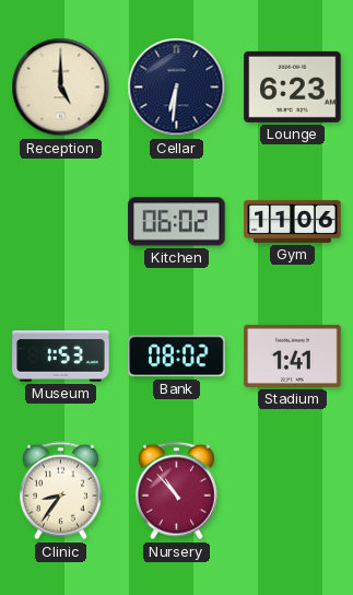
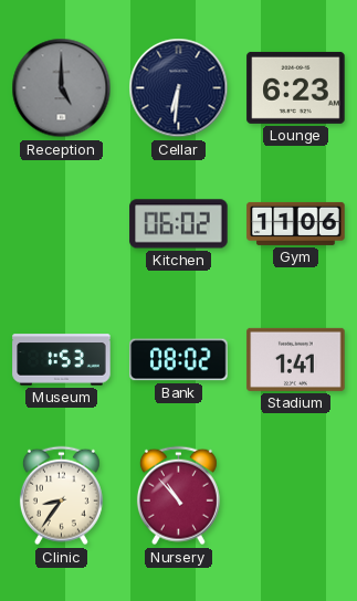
Reception dial: cream -> grey
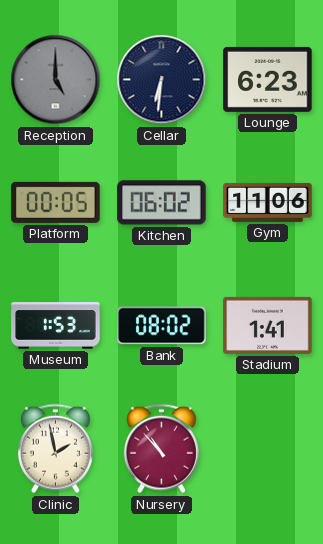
Platform: none -> 00:05
Clinic: 8:36 -> 1:58
